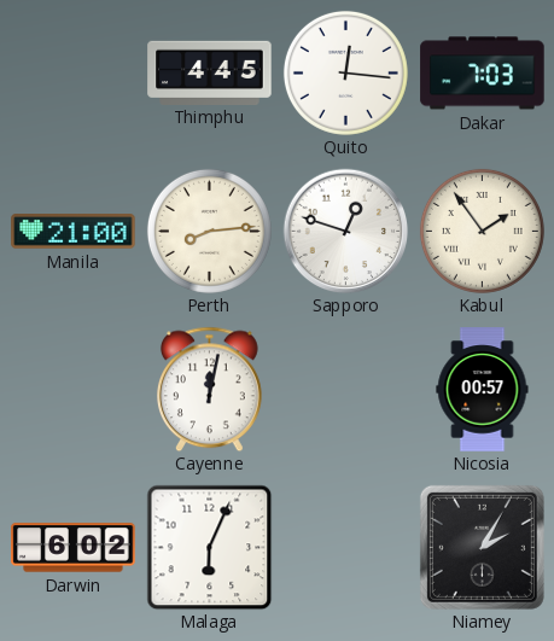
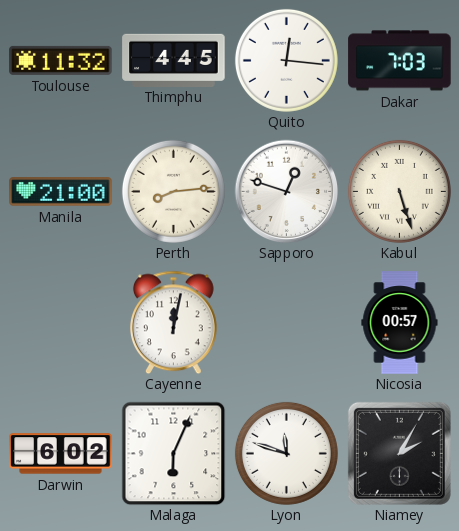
Toulouse: none -> 11:32
Kabul: 1:54 -> 5:27
Lyon: none -> 11:48
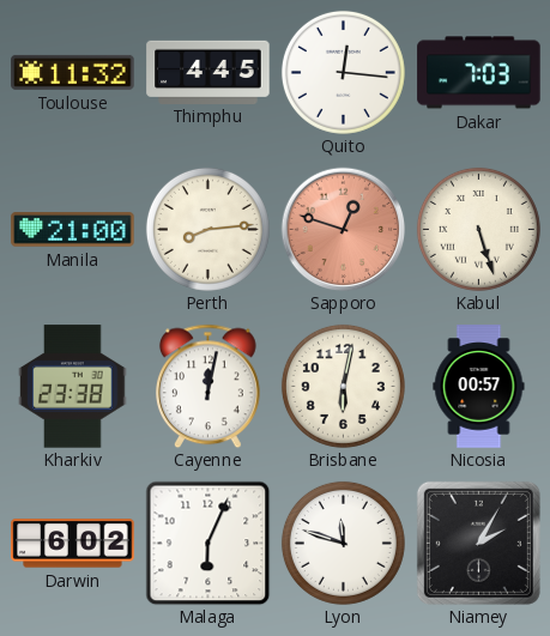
Sapporo dial: white -> salmon
Kharkiv: none -> 23:38
Brisbane: none -> 6:02
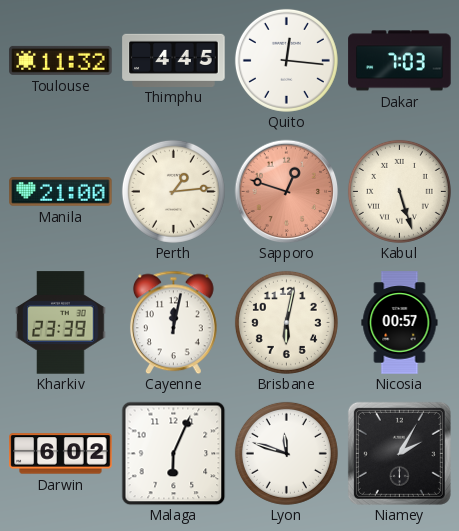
Perth: 8:14 -> 1:14
Kharkiv: 23:38 -> 23:39
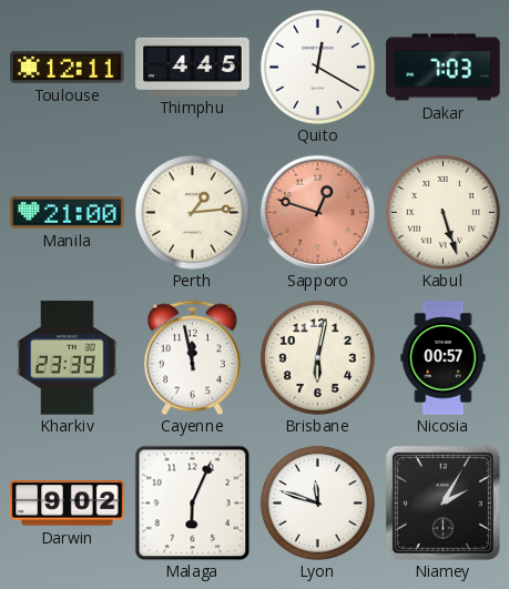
Toulouse: 11:32 -> 12:11
Quito: 12:16 -> 12:20
Cayenne: 12:02 -> 11:58
Darwin: 6:02 -> 9:02
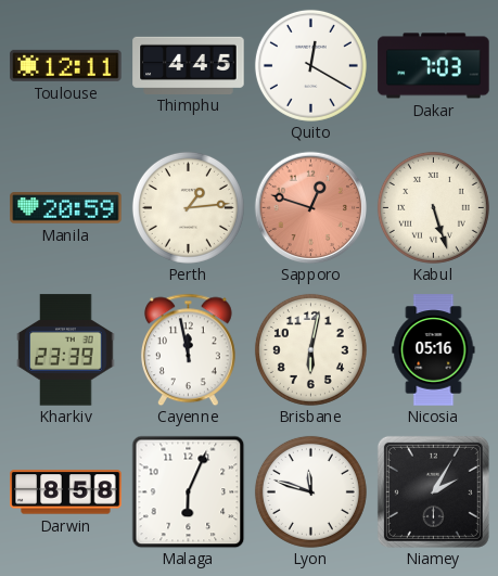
Manila: 21:00 -> 20:59
Nicosia: 00:57 -> 05:16
Darwin: 9:02 -> 8:58
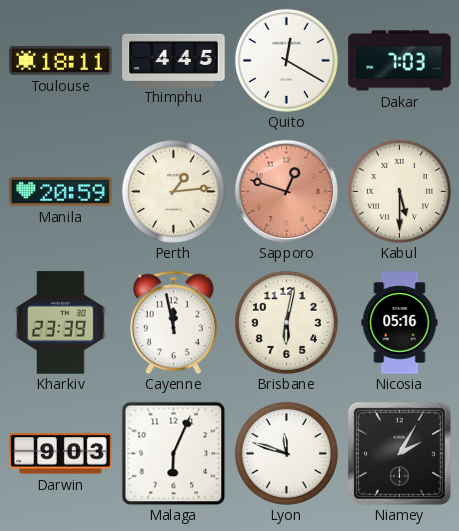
Toulouse: 12:11 -> 18:11
Kabul: 5:27 -> 5:30
Darwin: 8:58 -> 9:03
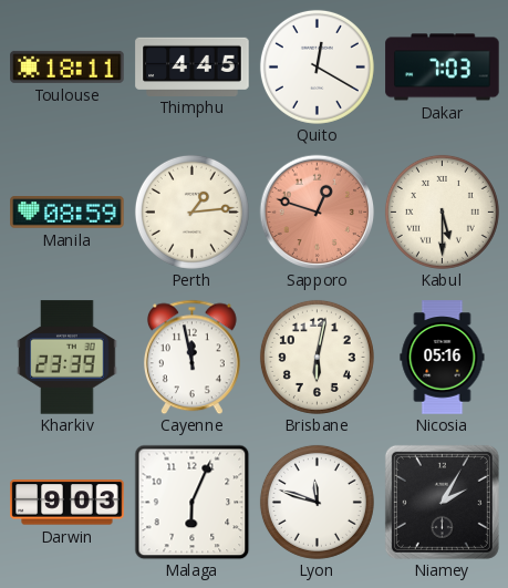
Manila: 20:59 -> 08:59
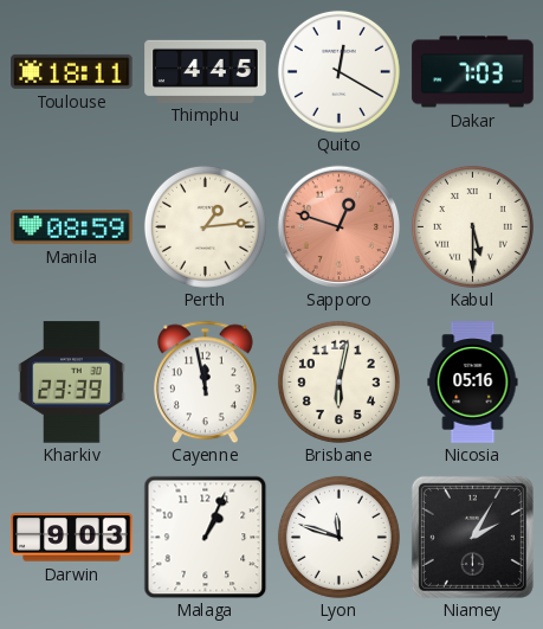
Malaga: 6:04 -> 1:04
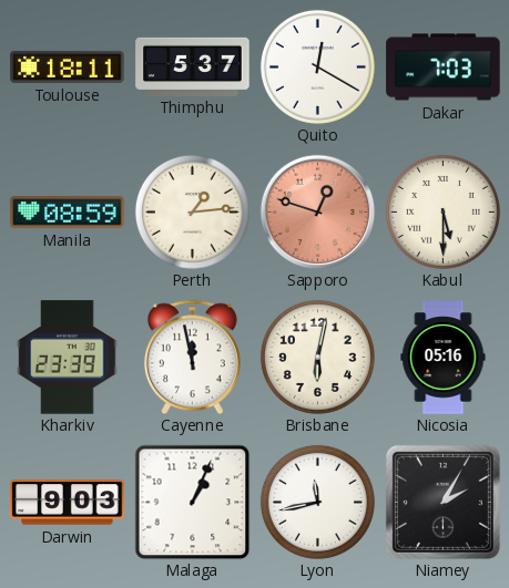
Thimphu: 4:45 -> 5:37
Lyon: 11:48 -> 11:43
